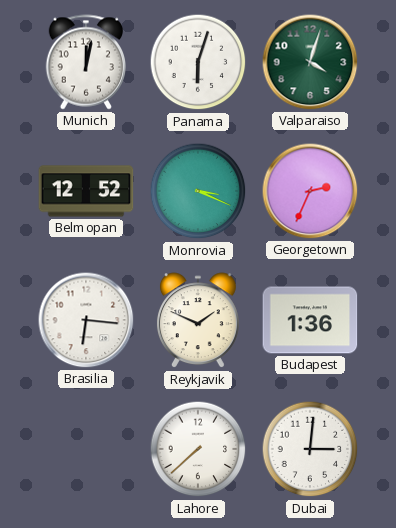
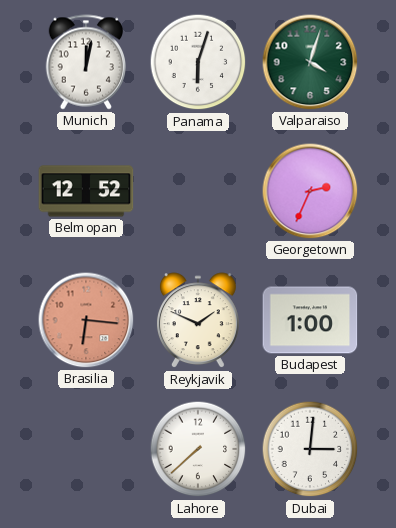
Monrovia: 3:19 -> none
Brasilia dial: white -> salmon
Budapest: 1:36 -> 1:00
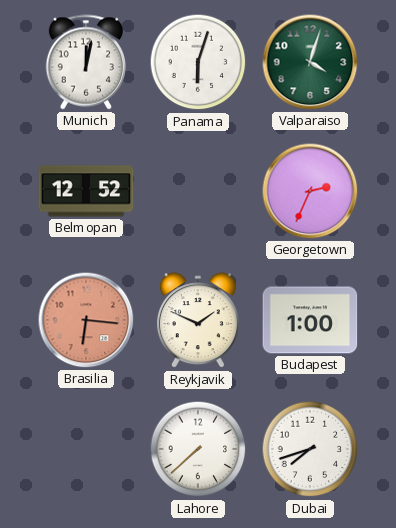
Dubai: 3:01 -> 7:42
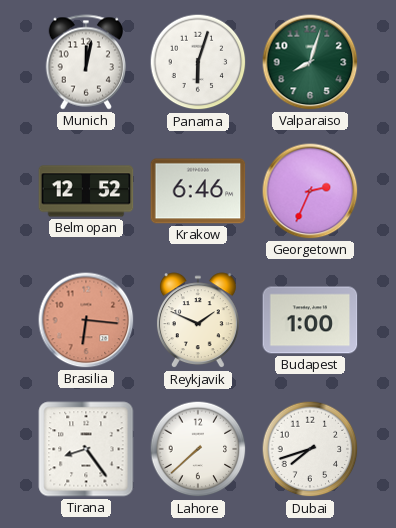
Valparaiso: 4:03 -> 8:03
Krakow: none -> 6:46
Tirana: none -> 8:24
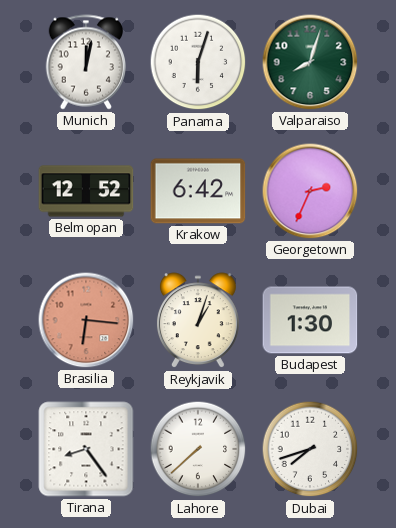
Krakow: 6:46 -> 6:42
Reykjavik: 1:49 -> 1:03
Budapest: 1:00 -> 1:30
